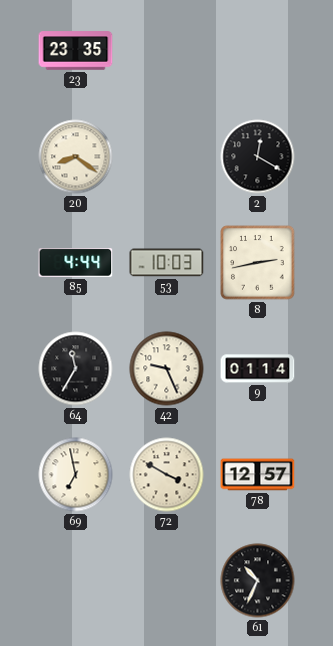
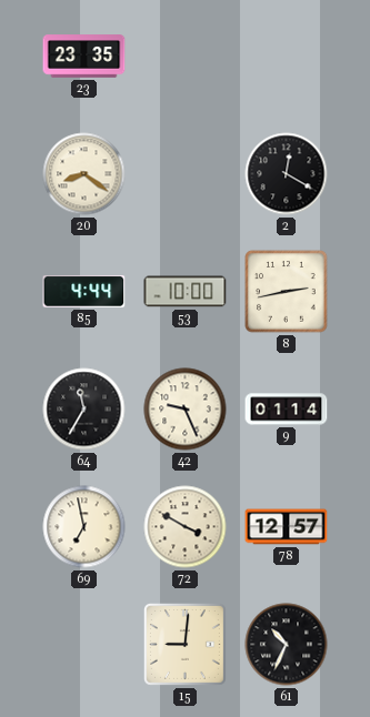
53: 10:03 -> 10:00
15: none -> 9:01
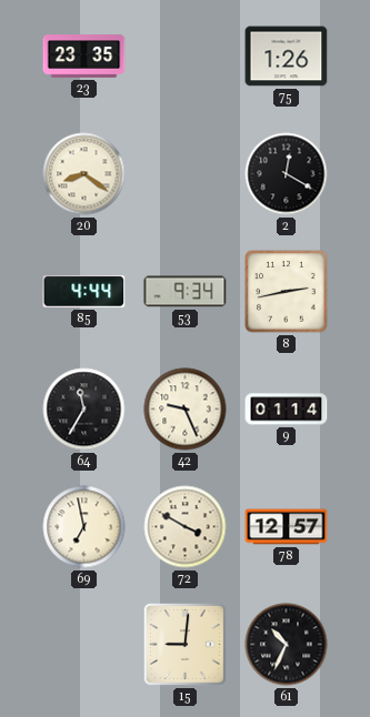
75: none -> 1:26
53: 10:00 -> 9:34
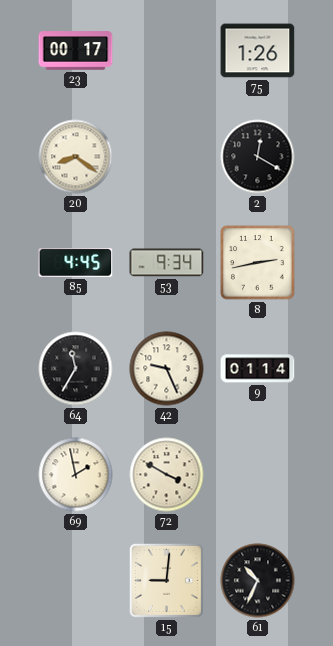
23: 23:35 -> 00:17
85: 4:44 -> 4:45
69: 6:58 -> 1:58
78: 12:57 -> none
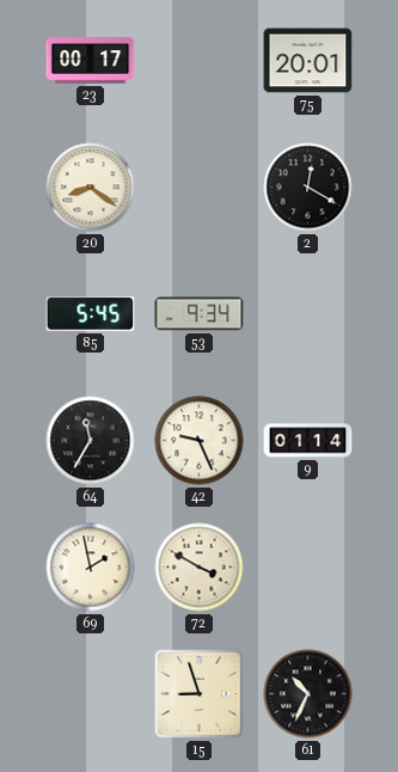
75: 1:26 -> 20:01
85: 4:45 -> 5:45
8: 2:43 -> none
15: 9:01 -> 8:57
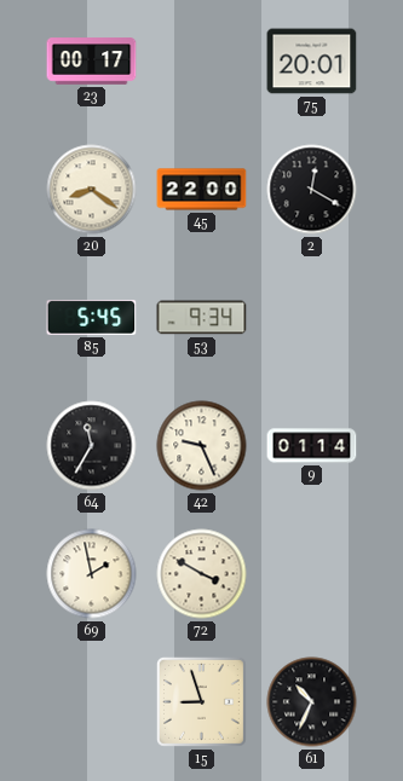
45: none -> 22:00
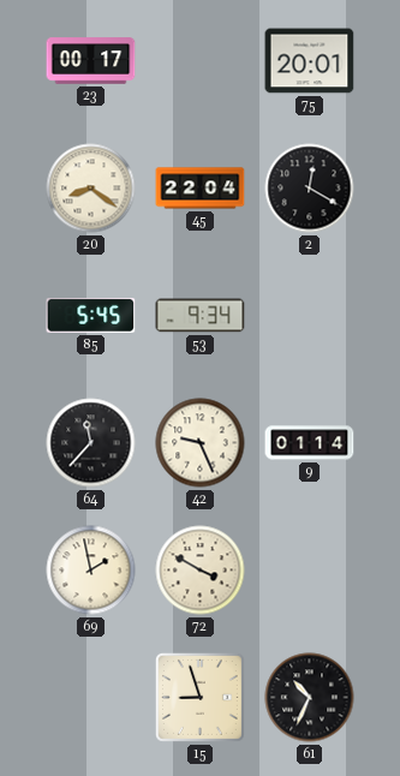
45: 22:00 -> 22:04
64: 11:35 -> 11:37
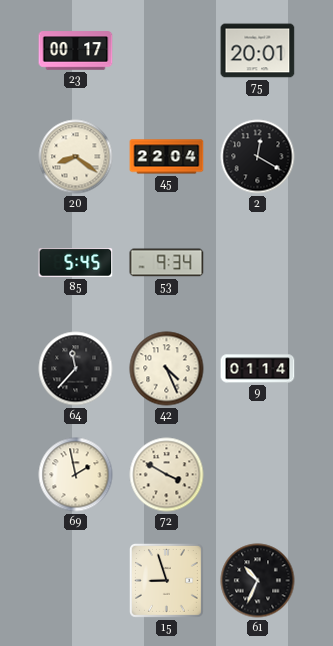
42: 9:26 -> 4:26
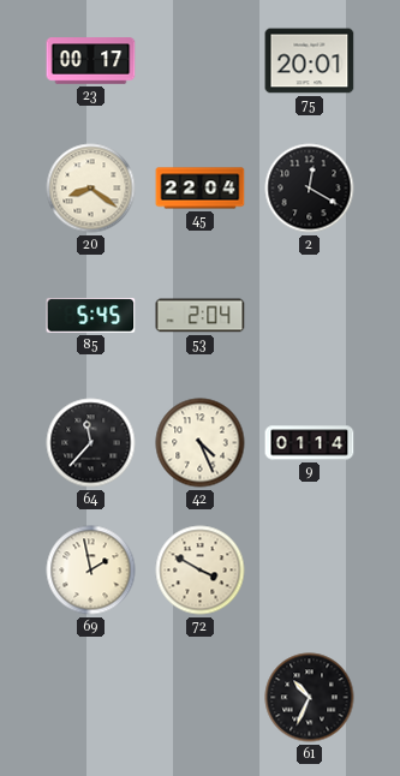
53: 9:34 -> 2:04
15: 8:57 -> none
